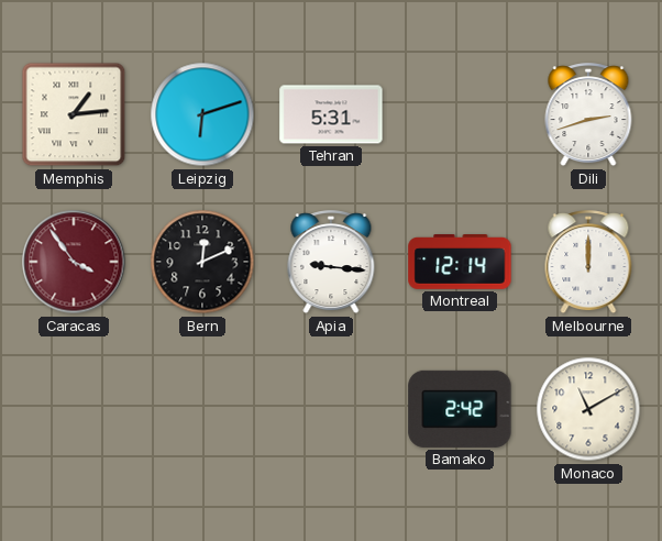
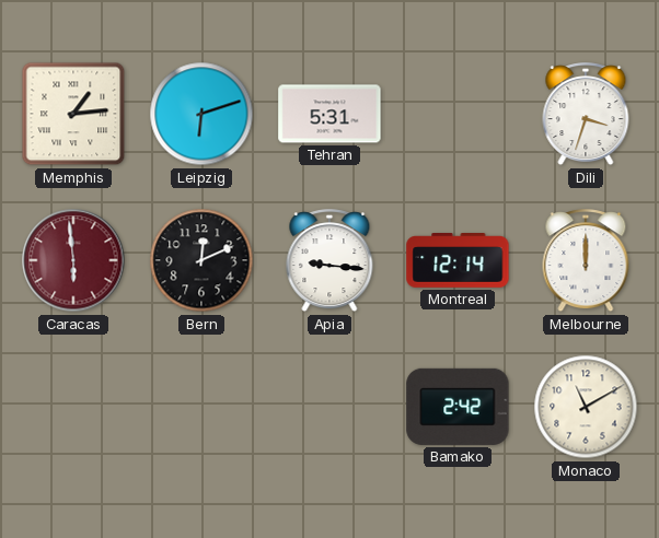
Dili: 2:42 -> 3:33
Caracas: 3:54 -> 5:59
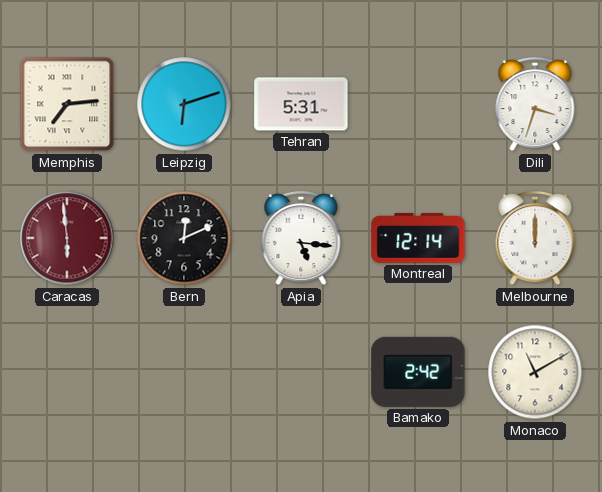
Memphis: 1:14 -> 7:14
Apia: 9:16 -> 5:16
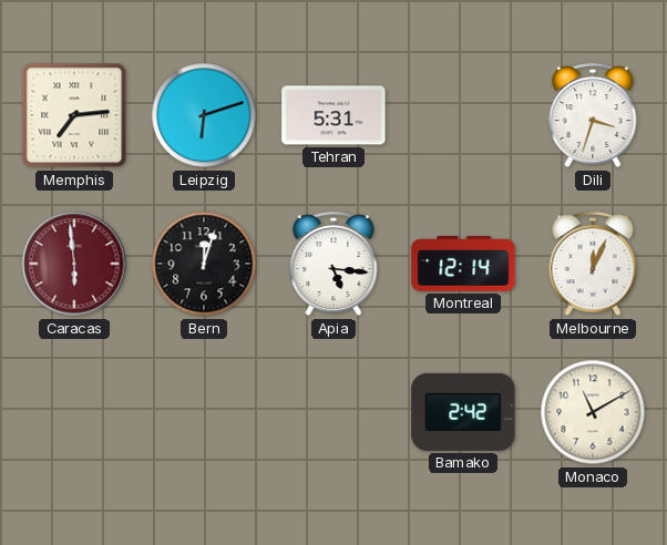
Bern: 12:11 -> 12:03
Melbourne: 12:00 -> 12:04
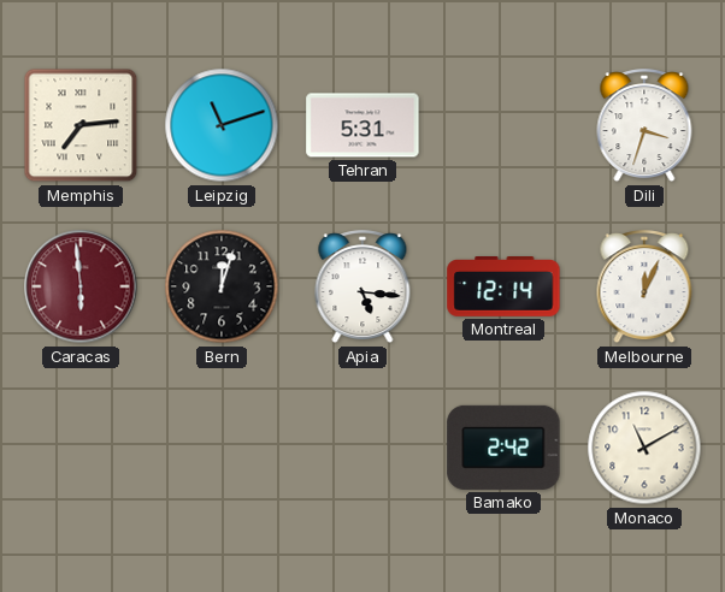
Leipzig: 6:12 -> 11:12
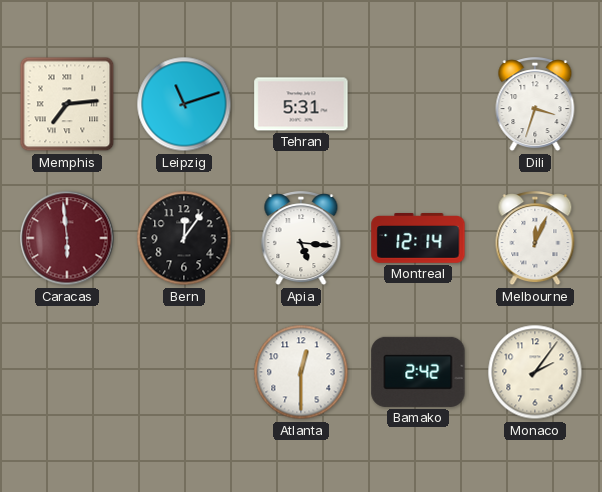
Bern: 12:03 -> 12:06
Atlanta: none -> 12:30
Monaco: 11:10 -> 2:06
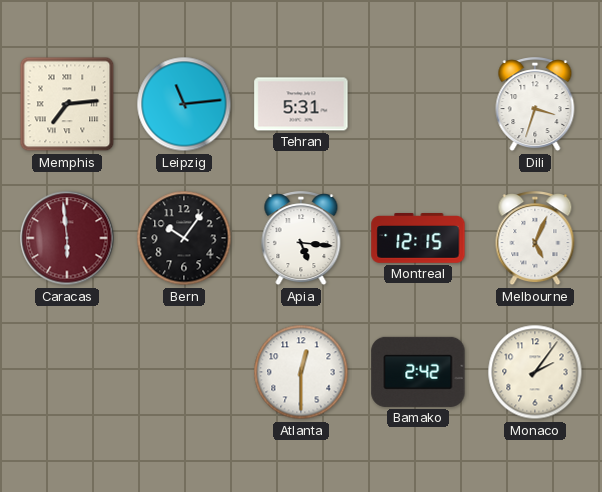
Leipzig: 11:12 -> 11:14
Bern: 12:06 -> 10:06
Montreal: 12:14 -> 12:15
Melbourne: 12:04 -> 5:04
